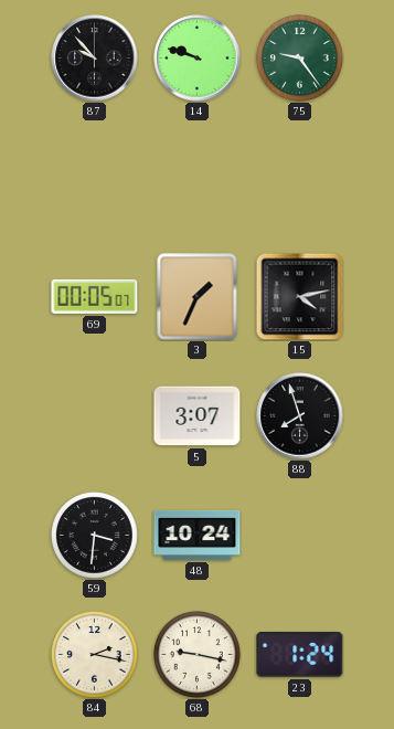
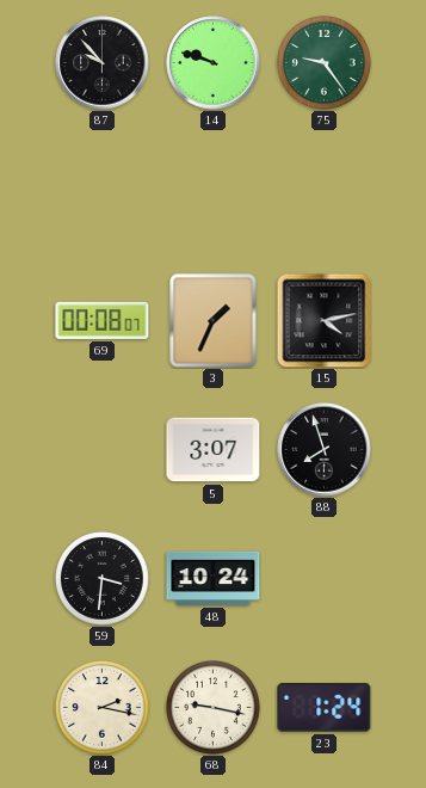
69: 00:05 -> 00:08
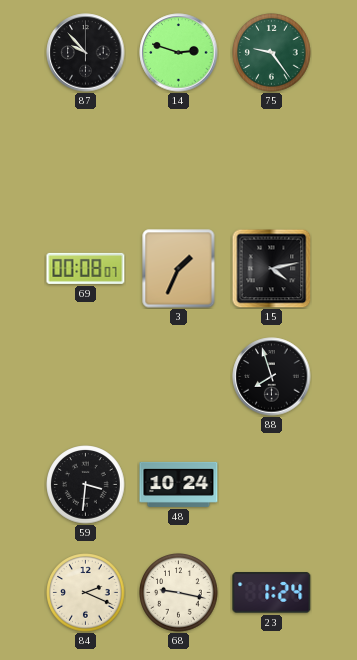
14: 9:48 -> 2:48
5: 3:07 -> none
84: 2:17 -> 2:19
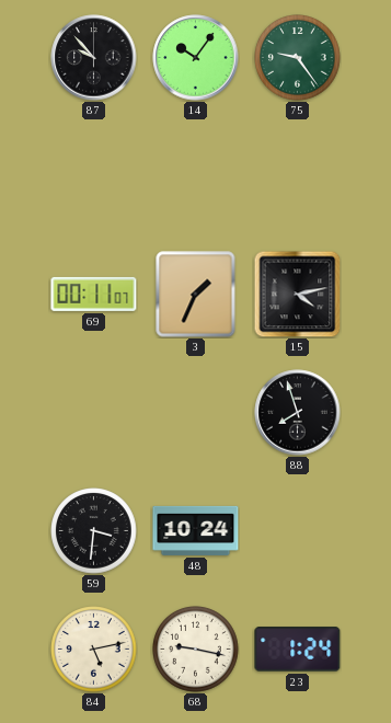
14: 2:48 -> 10:06
69: 00:08 -> 00:11
84: 2:19 -> 5:13
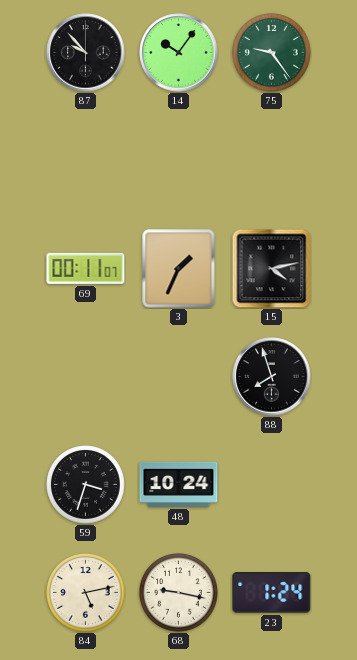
59: 3:31 -> 3:33
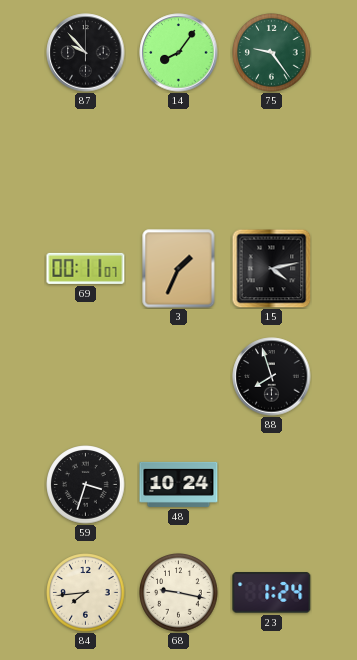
14: 10:06 -> 8:06
84: 5:13 -> 7:44
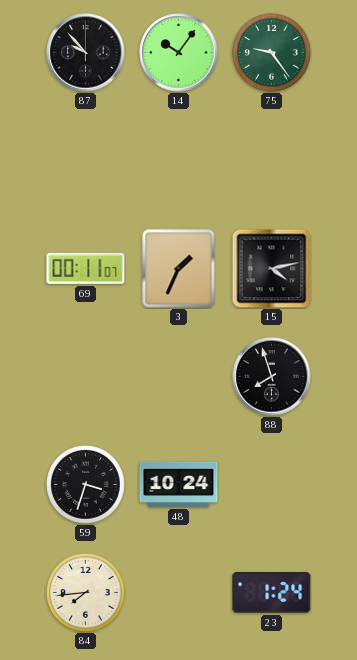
14: 8:06 -> 10:06
68: 9:17 -> none
